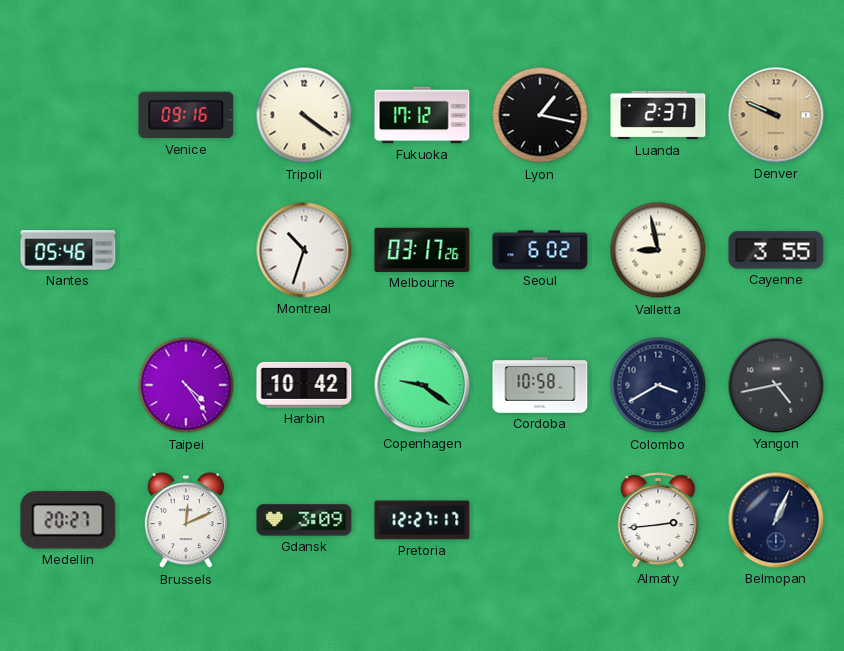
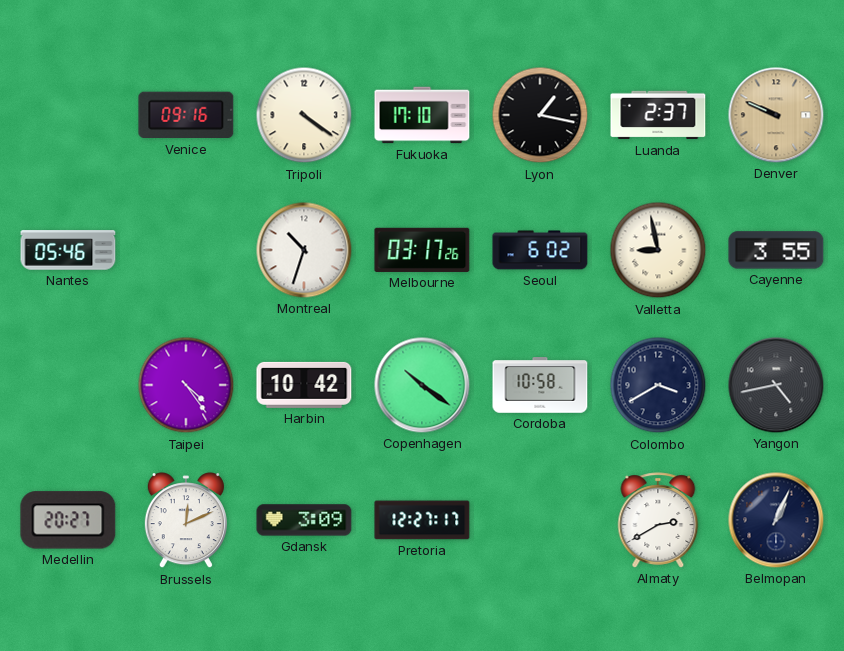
Fukuoka: 17:12 -> 17:10
Copenhagen: 9:21 -> 10:21
Almaty: 2:44 -> 2:40
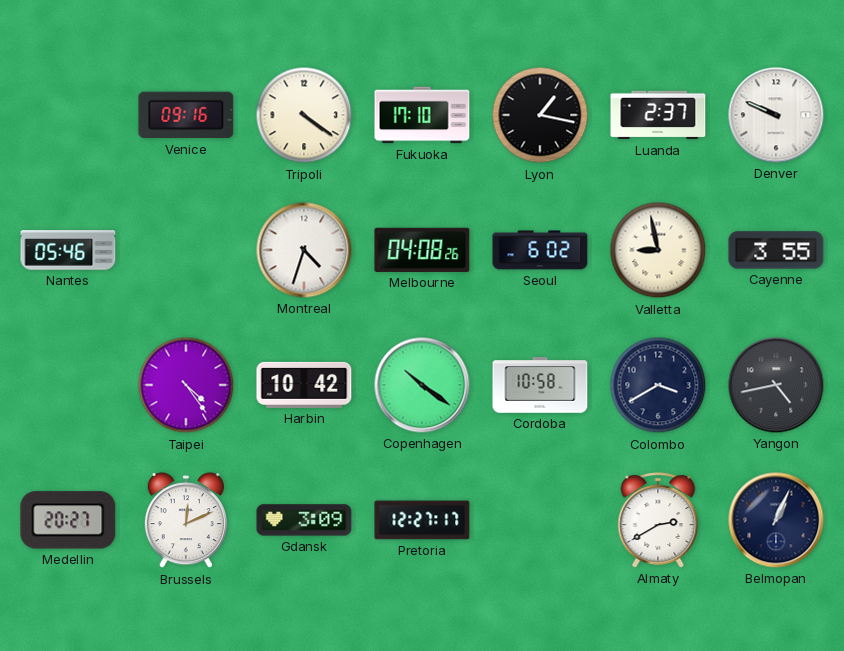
Denver dial: champagne -> white
Montreal: 10:33 -> 4:33
Melbourne: 03:17 -> 04:08
